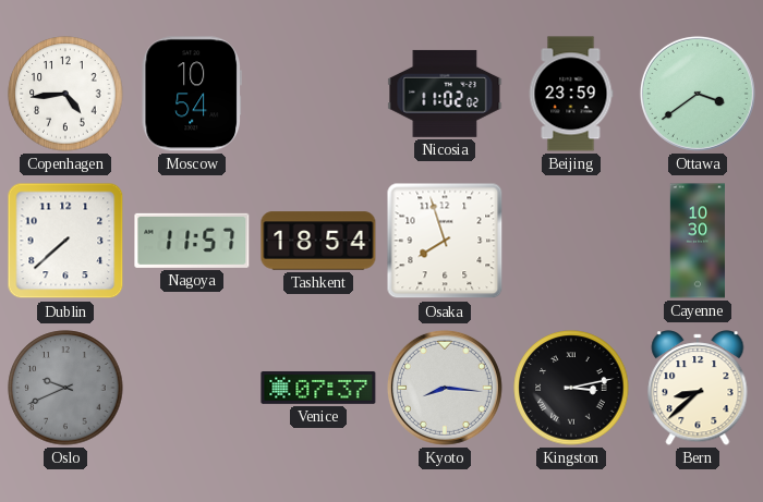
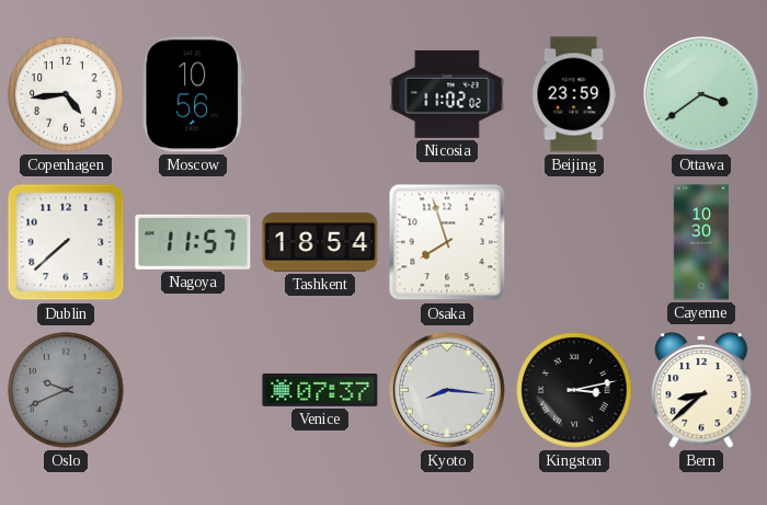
Moscow: 10:54 -> 10:56
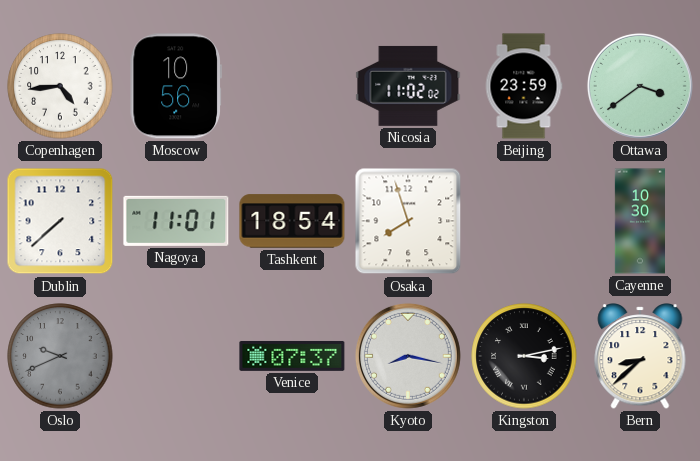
Nagoya: 11:57 -> 11:01
Kyoto: 8:16 -> 8:17
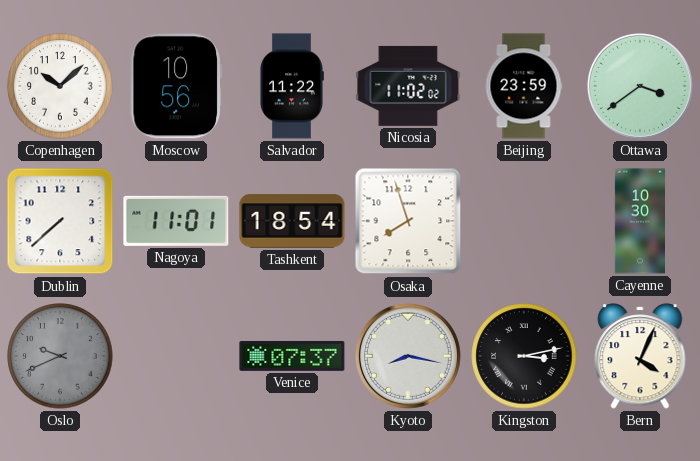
Copenhagen: 4:44 -> 10:08
Salvador: none -> 11:22
Bern: 8:38 -> 4:04
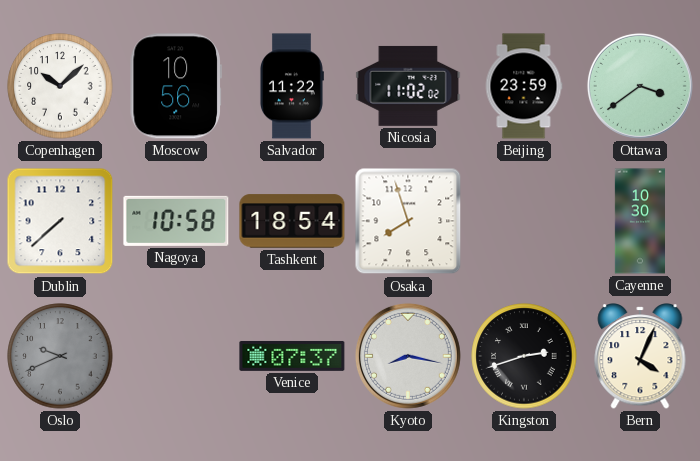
Nagoya: 11:01 -> 10:58
Kingston: 3:13 -> 2:42
